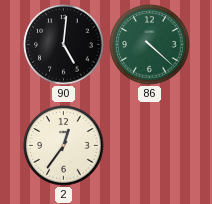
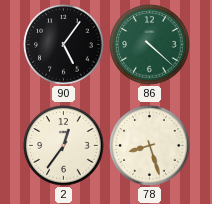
90: 5:01 -> 5:06
78: none -> 8:27
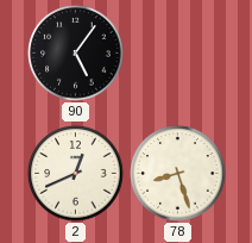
86: 4:22 -> none
2: 12:36 -> 12:41
